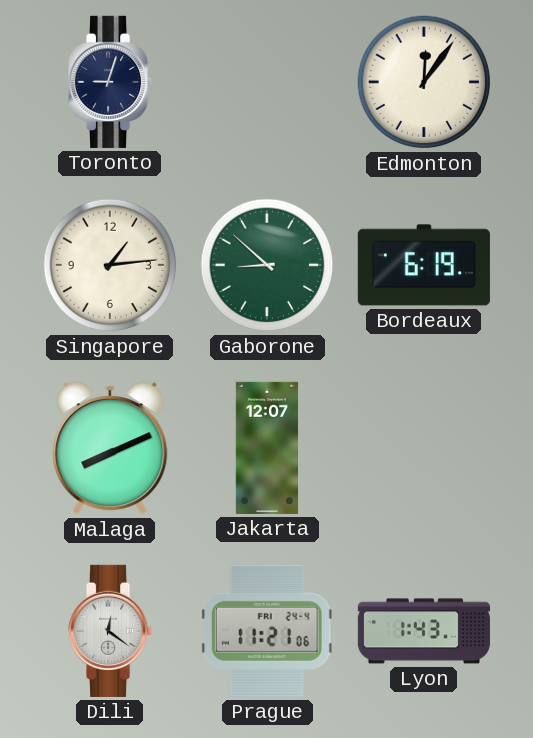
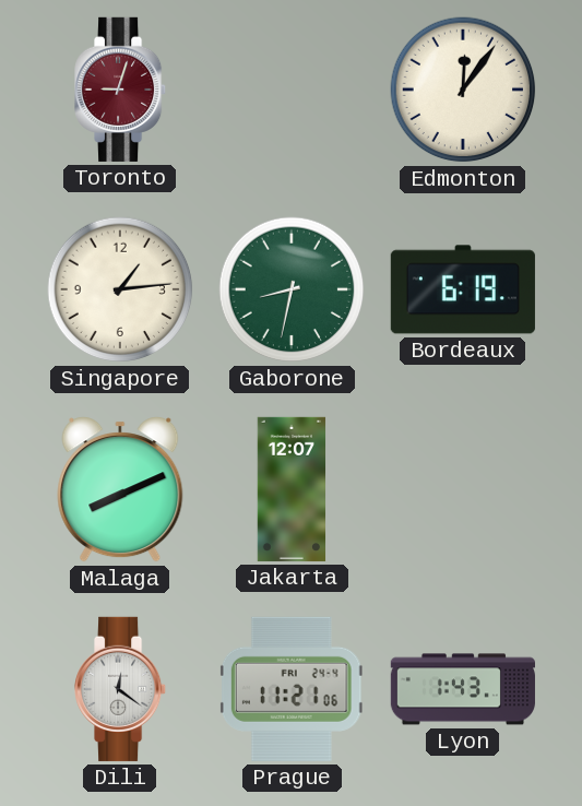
Toronto dial: navy -> burgundy
Gaborone: 8:52 -> 8:32
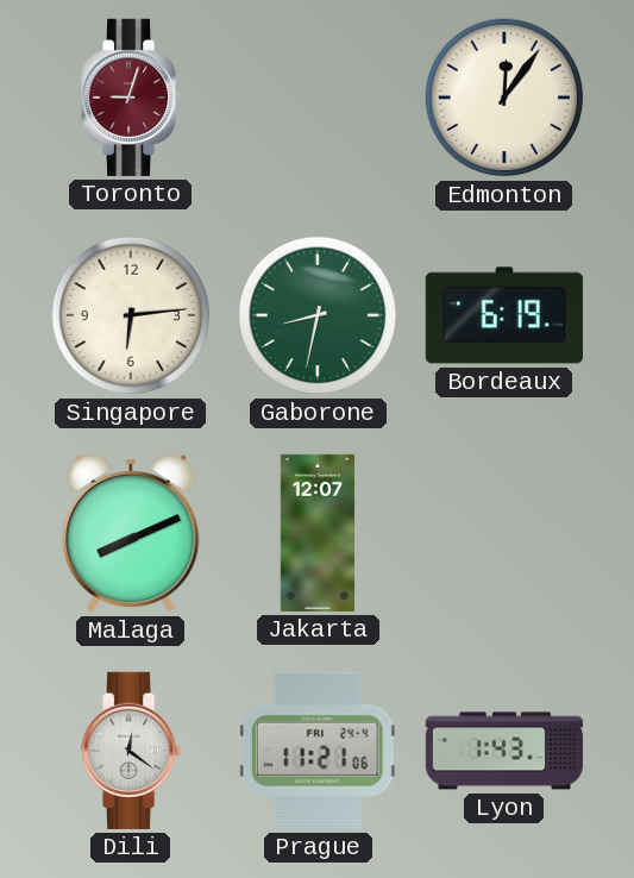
Singapore: 1:14 -> 6:14
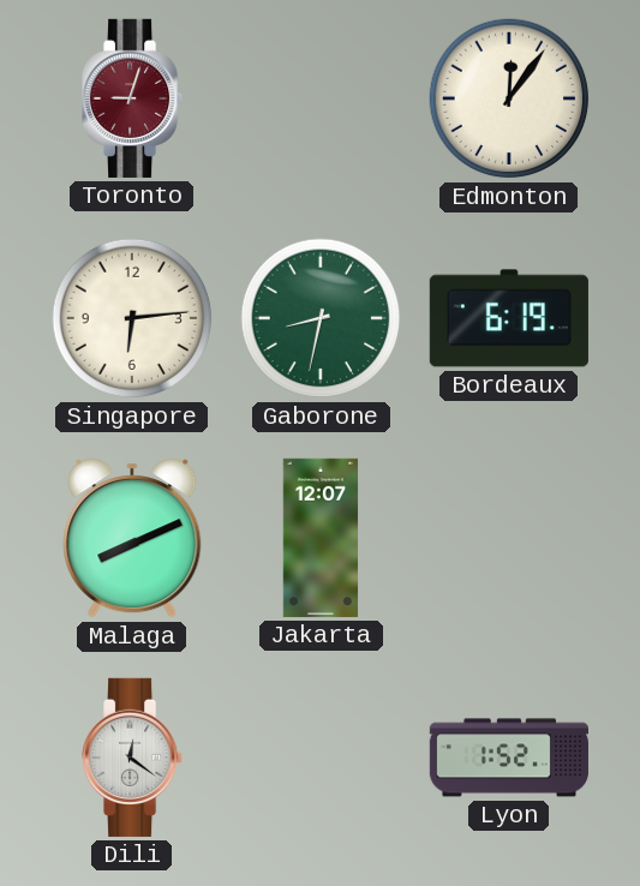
Prague: 11:21 -> none
Lyon: 1:43 -> 1:52
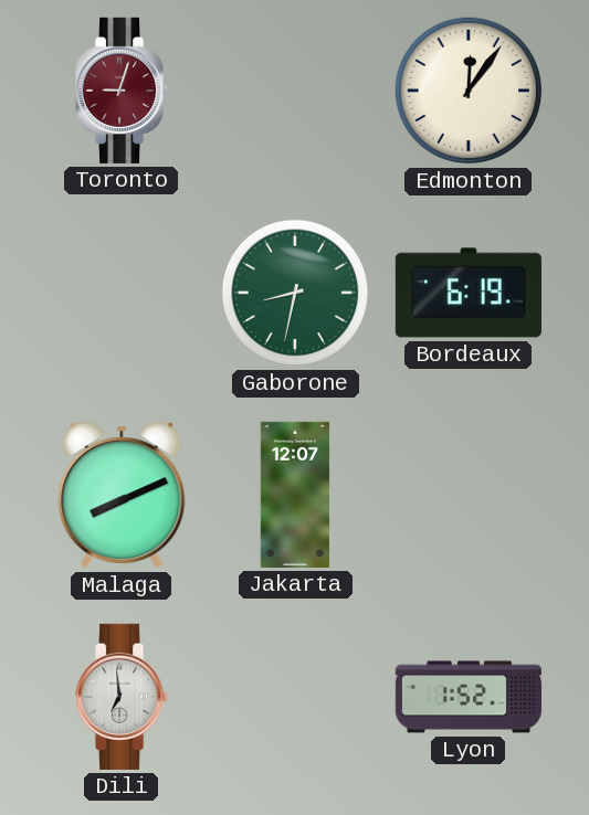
Singapore: 6:14 -> none
Dili: 12:21 -> 6:59
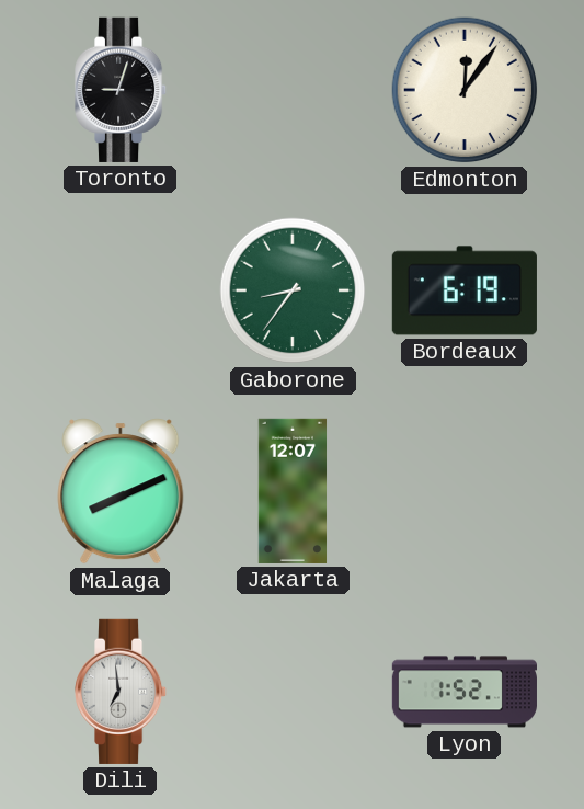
Toronto dial: burgundy -> black
Gaborone: 8:32 -> 8:36
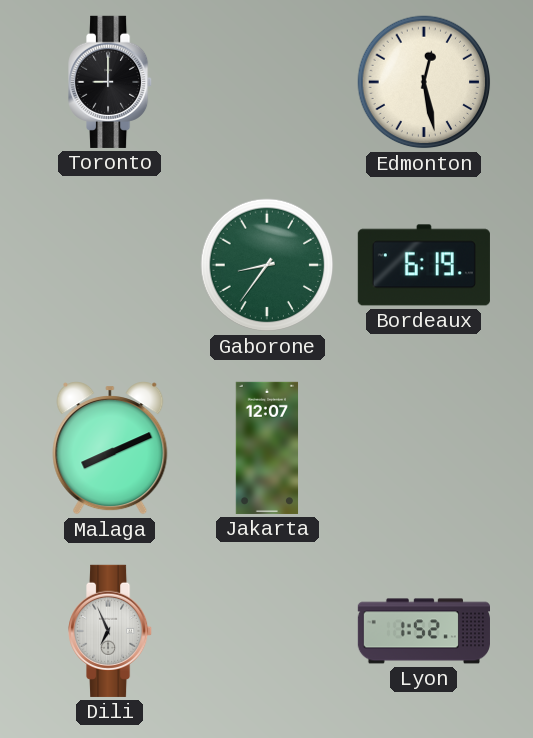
Toronto: 9:03 -> 9:00
Edmonton: 12:06 -> 12:28
Dili: 6:59 -> 6:56
